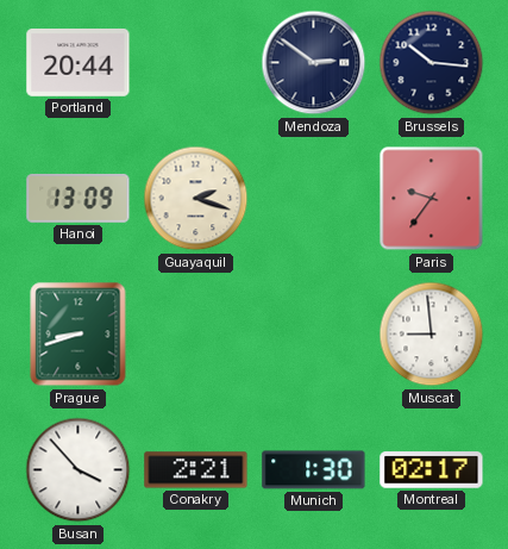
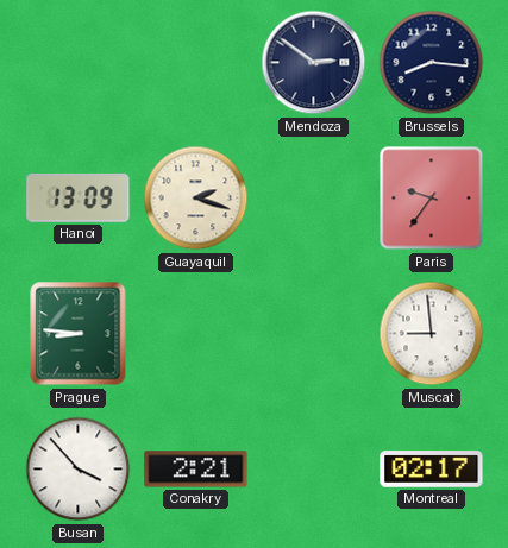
Portland: 20:44 -> none
Brussels: 10:16 -> 8:16
Prague: 8:42 -> 8:46
Munich: 1:30 -> none
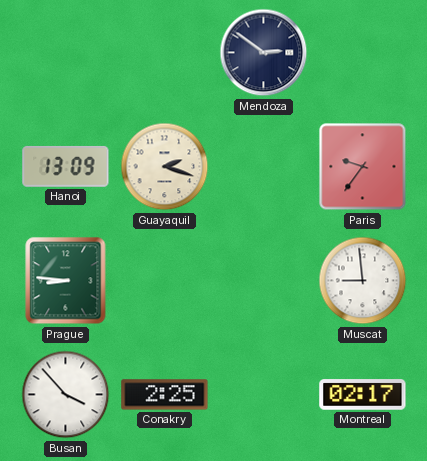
Brussels: 8:16 -> none
Conakry: 2:21 -> 2:25
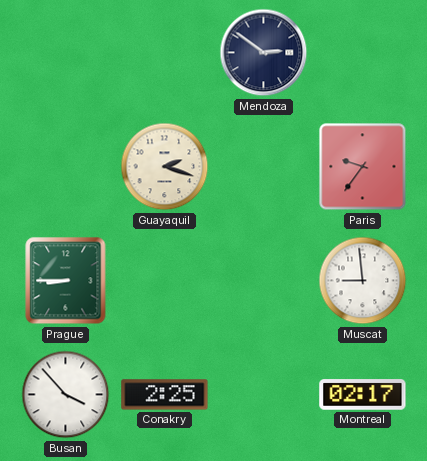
Hanoi: 13:09 -> none
Prague: 8:46 -> 8:45
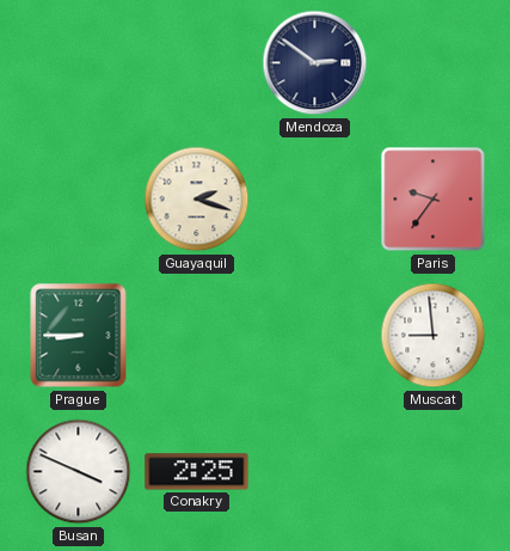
Busan: 3:53 -> 3:49
Montreal: 02:17 -> none
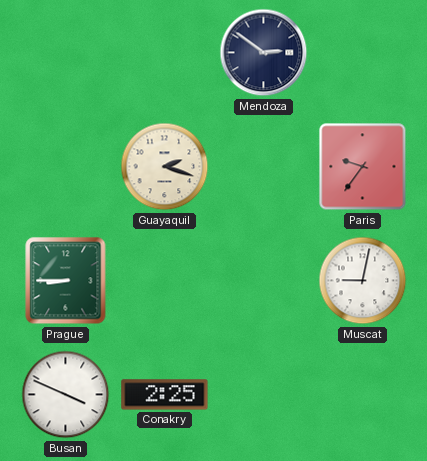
Muscat: 8:59 -> 9:02
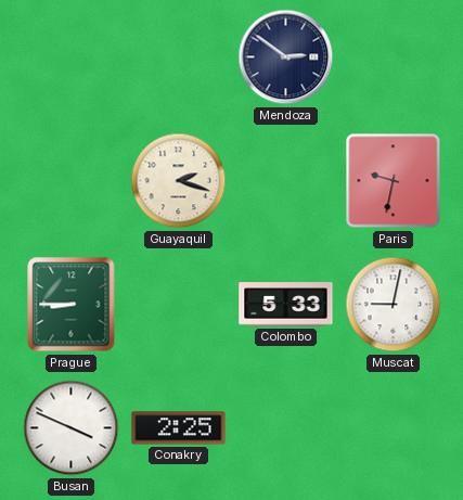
Paris: 9:36 -> 9:32
Colombo: none -> 5:33
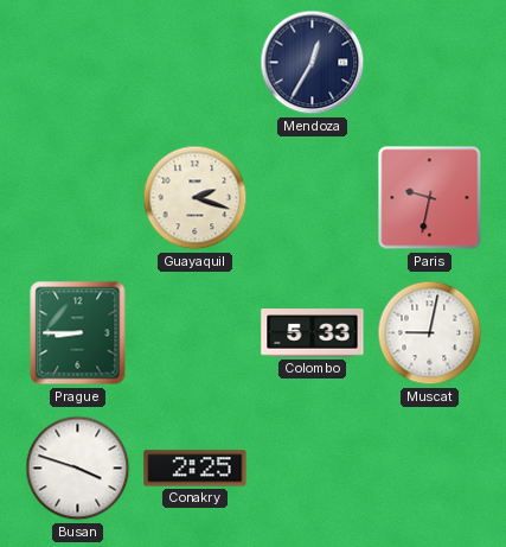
Mendoza: 2:51 -> 12:35
Busan: 3:49 -> 3:48
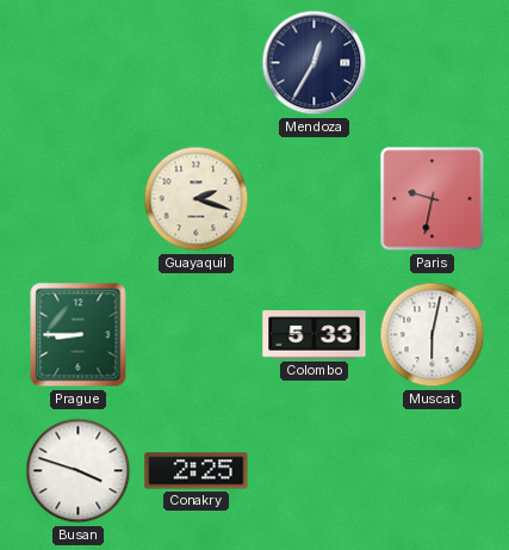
Muscat: 9:02 -> 6:02
